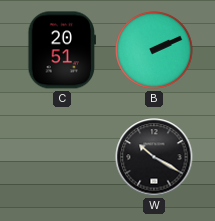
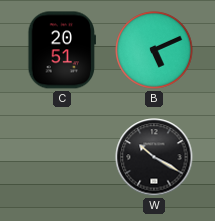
B: 2:11 -> 5:11
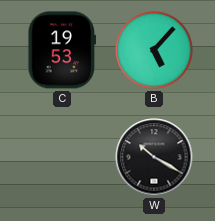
C: 20:51 -> 19:53
B: 5:11 -> 5:07
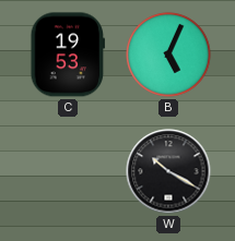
B: 5:07 -> 5:04
